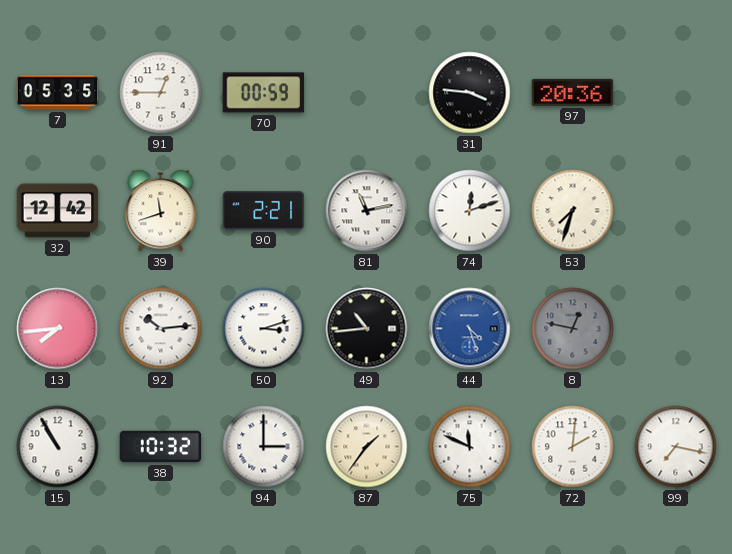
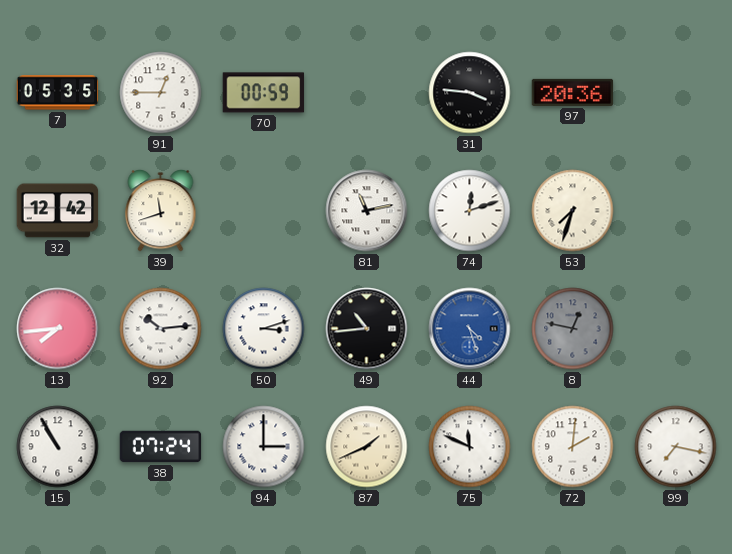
90: 2:21 -> none
38: 10:32 -> 07:24
87: 1:36 -> 1:41
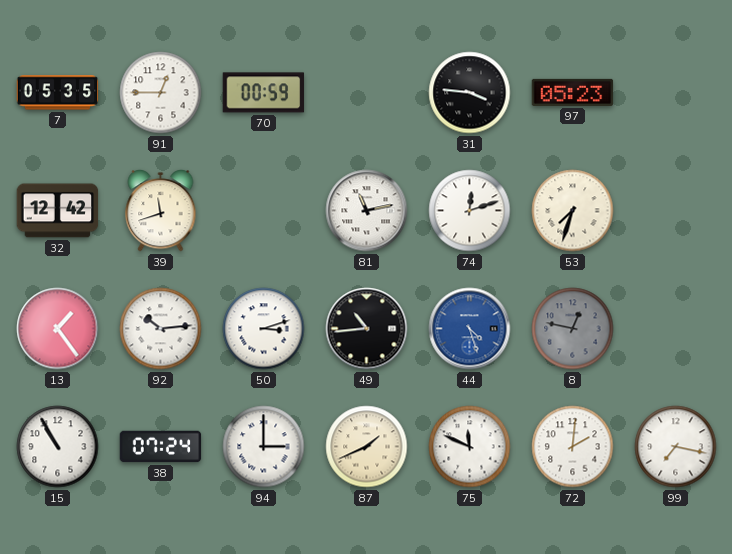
97: 20:36 -> 05:23
13: 7:44 -> 1:24
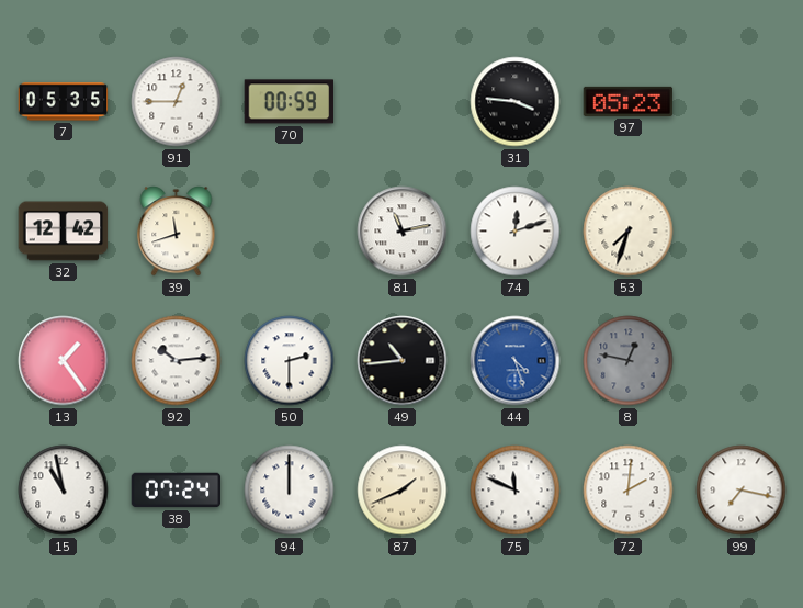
50: 3:12 -> 2:30
15: 10:55 -> 10:58
94: 3:00 -> 12:00
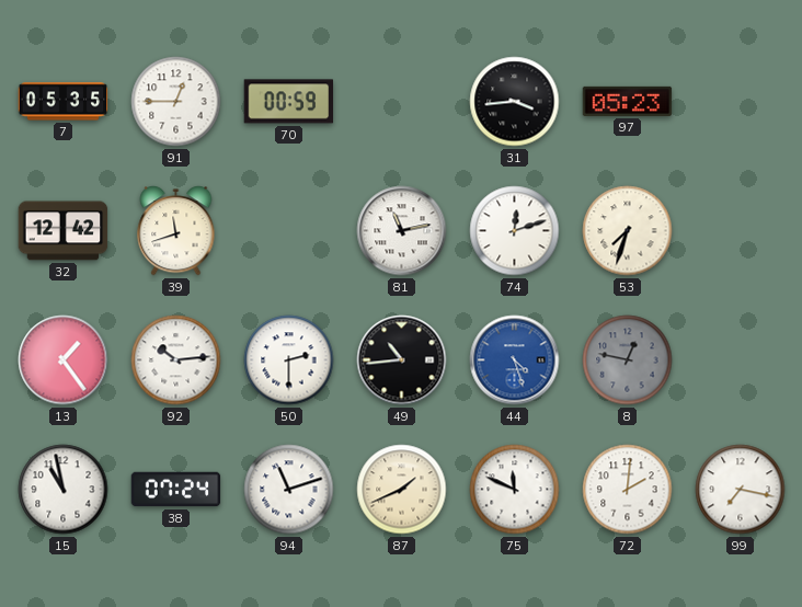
31: 3:46 -> 3:44
94: 12:00 -> 11:12
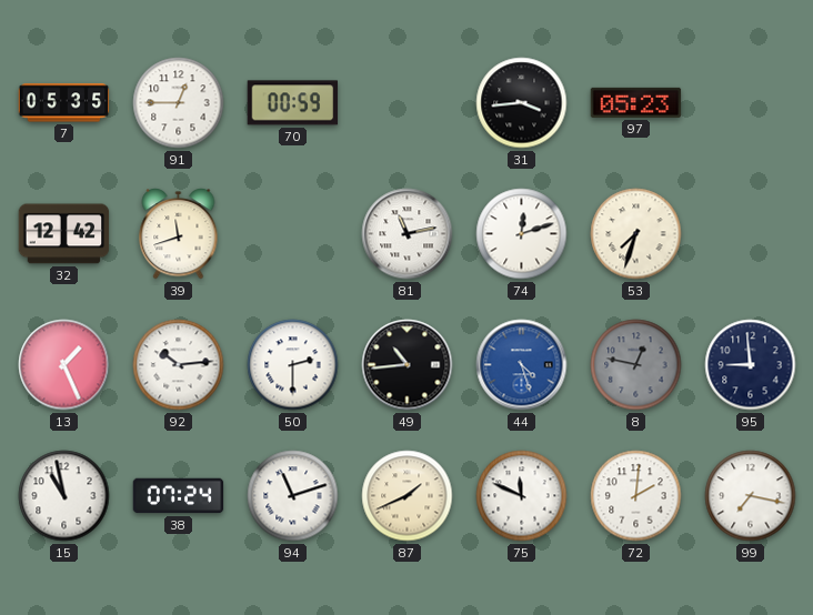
13: 1:24 -> 1:26
95: none -> 8:59
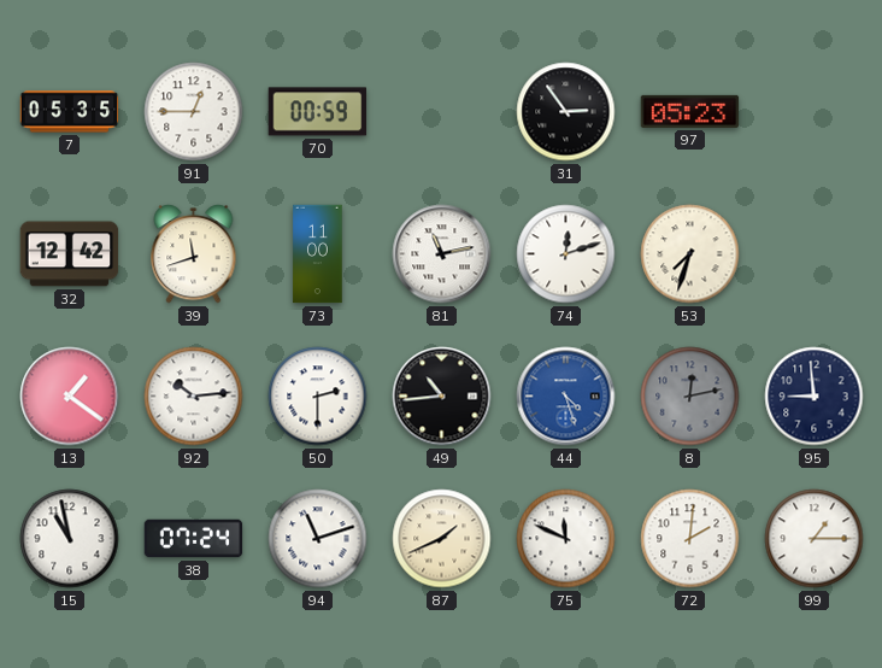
31: 3:44 -> 2:54
73: none -> 11:00
13: 1:26 -> 1:21
8: 12:47 -> 12:13
99: 7:17 -> 1:15
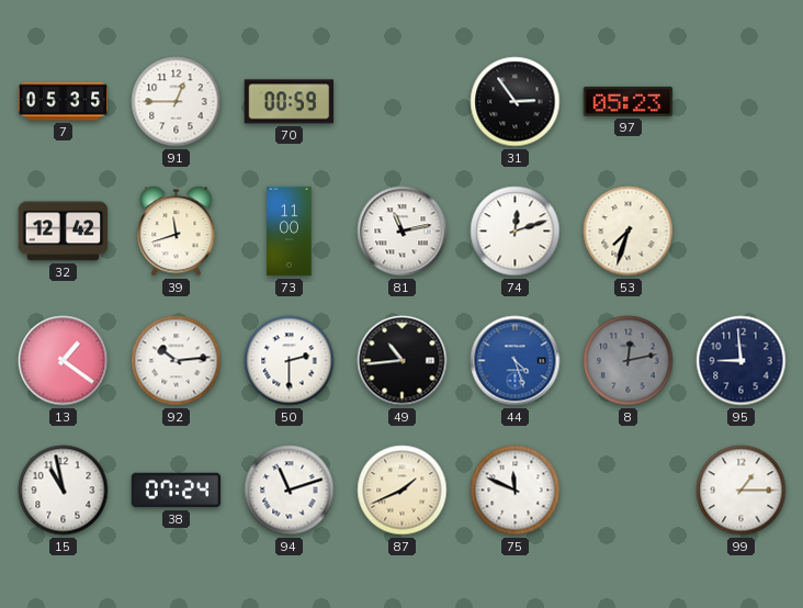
72: 2:01 -> none
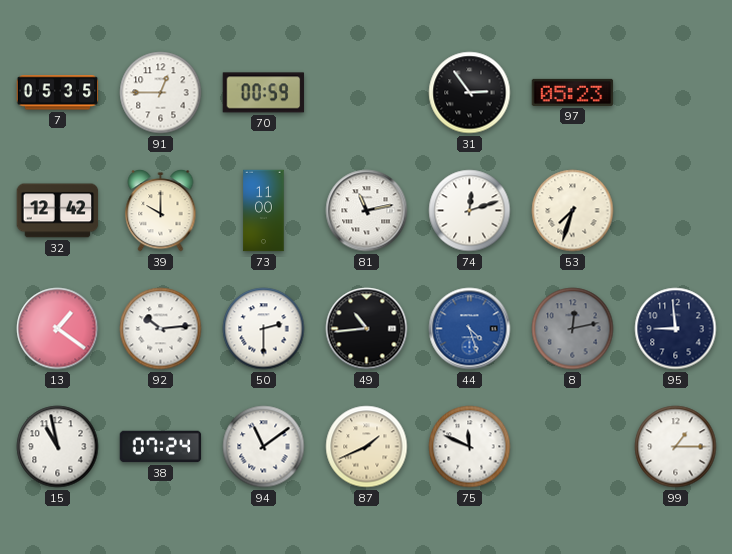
39: 11:42 -> 10:00
94: 11:12 -> 11:09
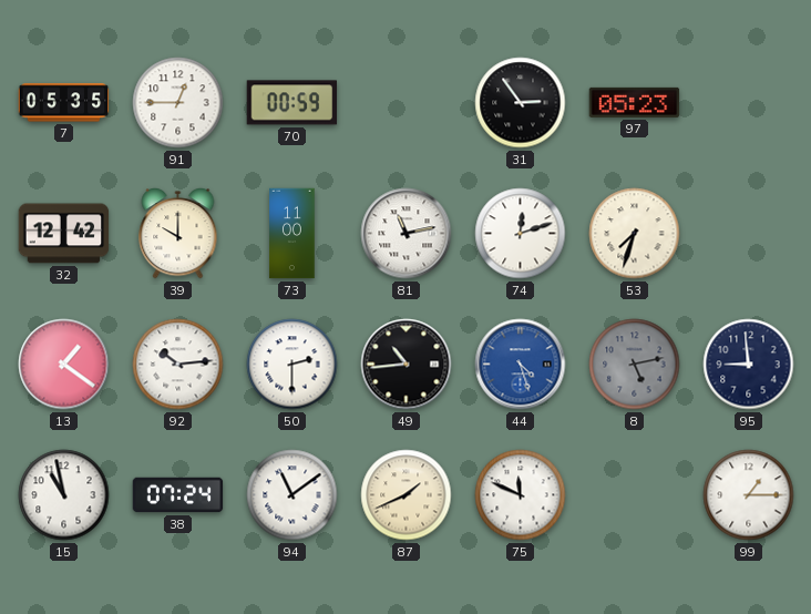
8: 12:13 -> 5:13
